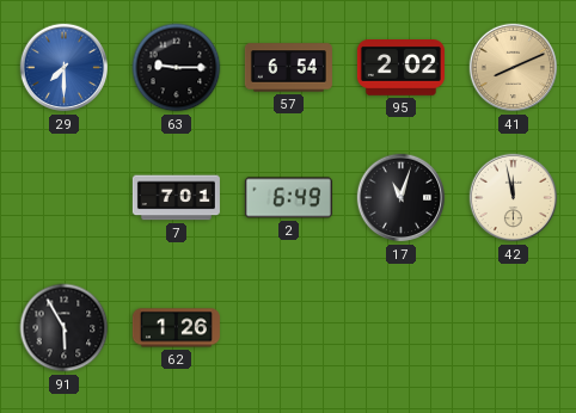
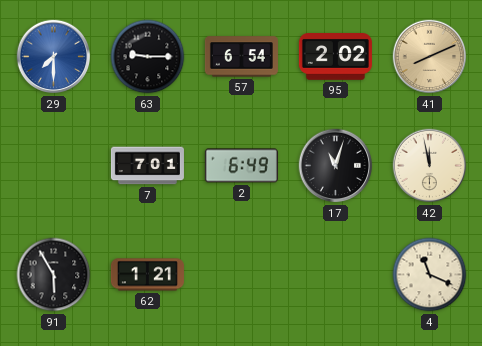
62: 1:26 -> 1:21
4: none -> 11:19
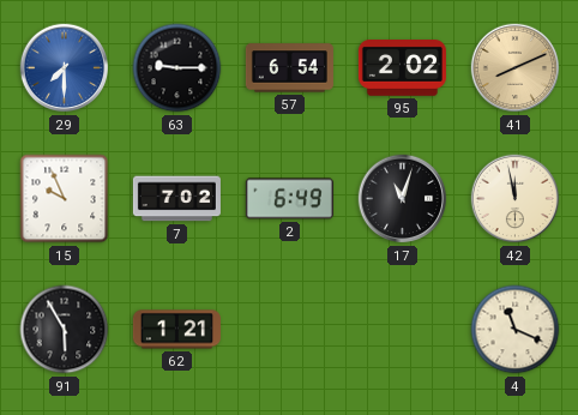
15: none -> 9:56
7: 7:01 -> 7:02
